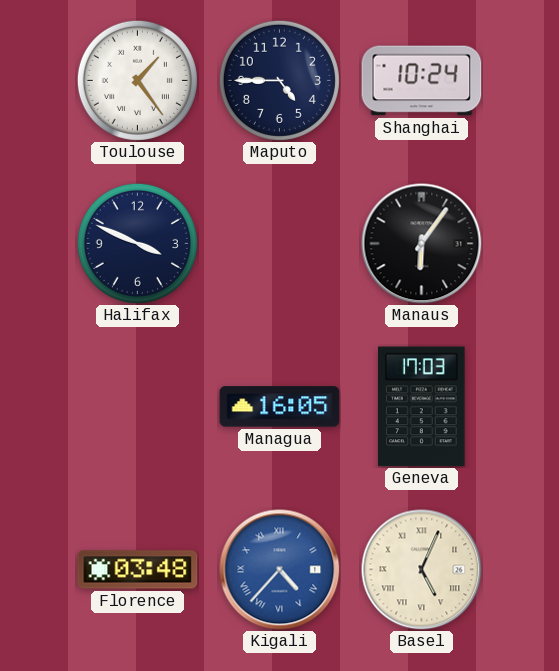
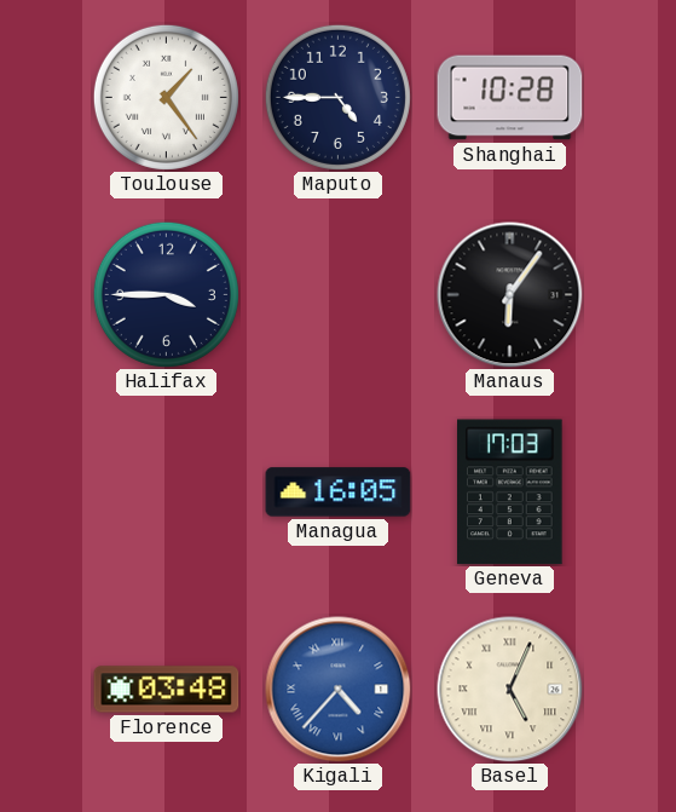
Shanghai: 10:24 -> 10:28
Halifax: 3:49 -> 3:45
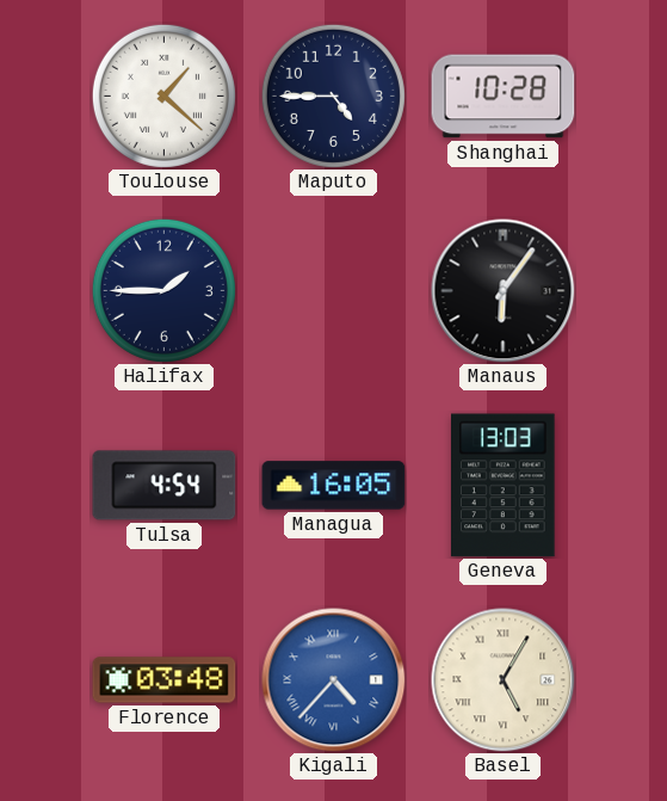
Toulouse: 1:24 -> 1:22
Halifax: 3:45 -> 1:45
Tulsa: none -> 4:54
Geneva: 17:03 -> 13:03
Basel: 5:04 -> 5:05
